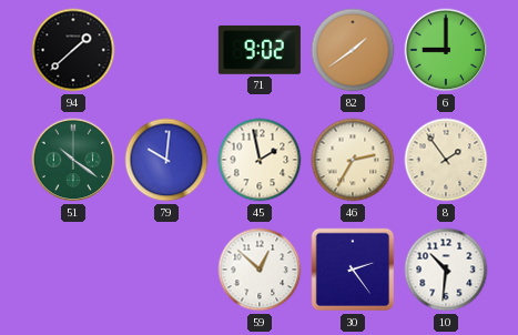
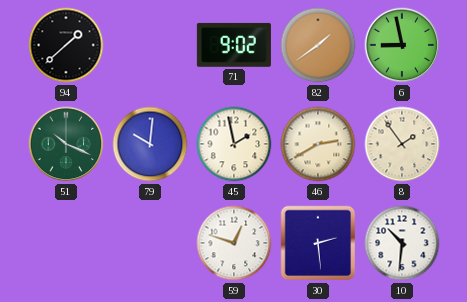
6: 9:00 -> 8:58
51: 10:21 -> 10:19
46: 2:35 -> 2:40
59: 12:52 -> 12:48
30: 2:24 -> 2:29
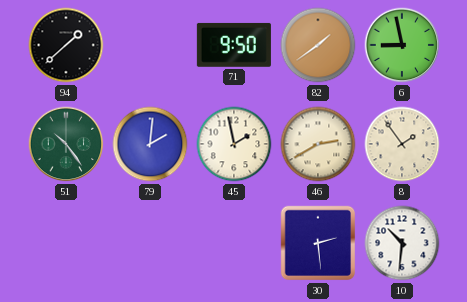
71: 9:02 -> 9:50
51: 10:19 -> 10:24
79: 10:01 -> 2:01
59: 12:48 -> none
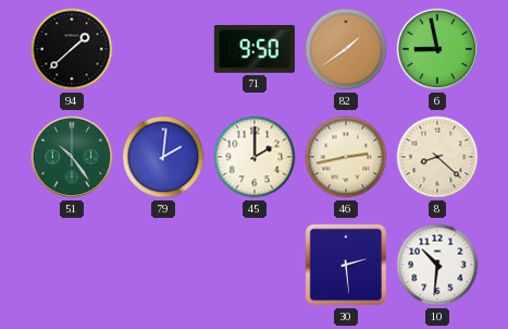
45: 1:58 -> 2:00
46: 2:40 -> 2:43
8: 1:54 -> 8:22
